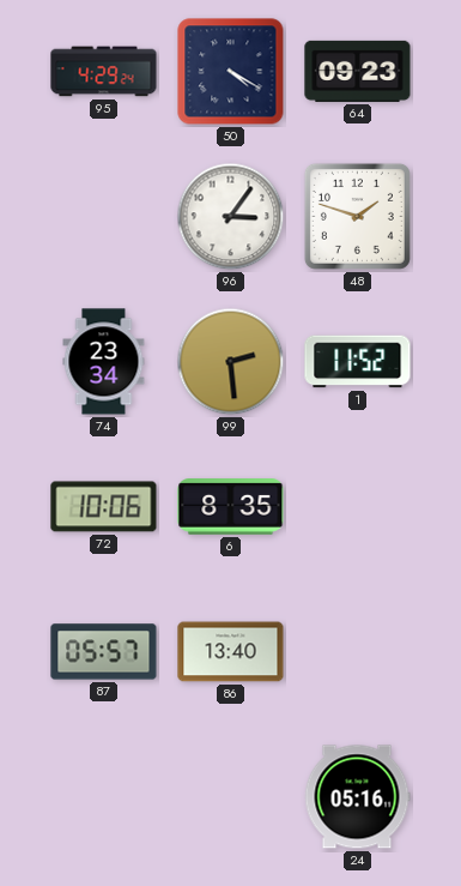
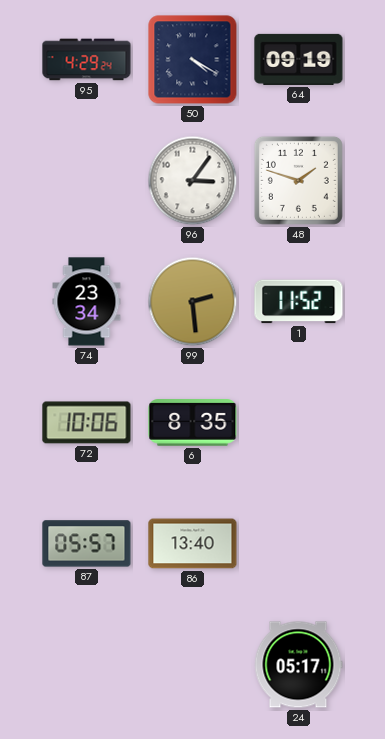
64: 09:23 -> 09:19
24: 05:16 -> 05:17
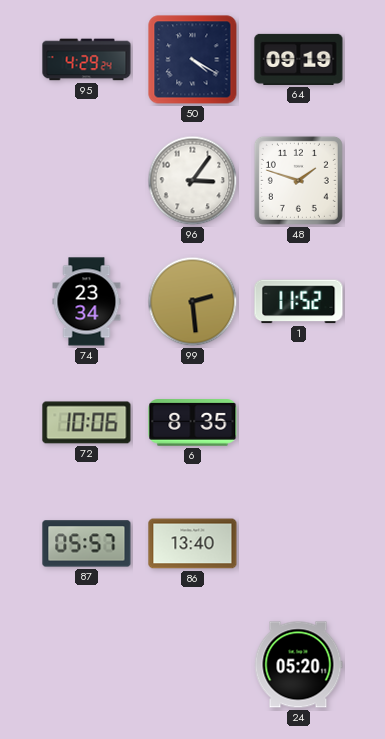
24: 05:17 -> 05:20
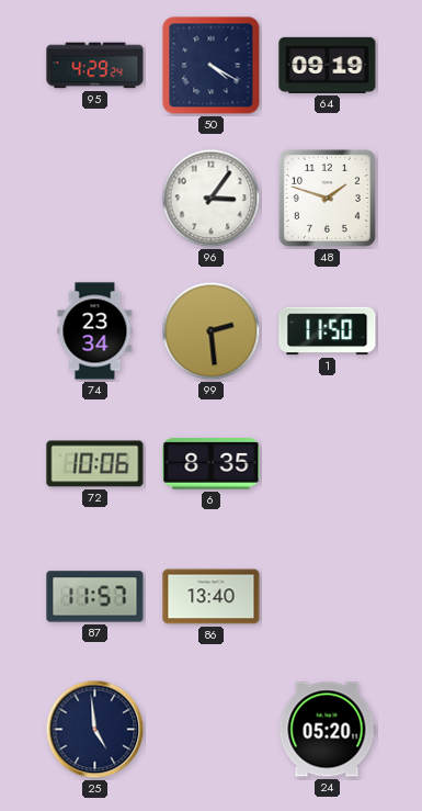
1: 11:52 -> 11:50
87: 05:57 -> 11:57
25: none -> 4:59
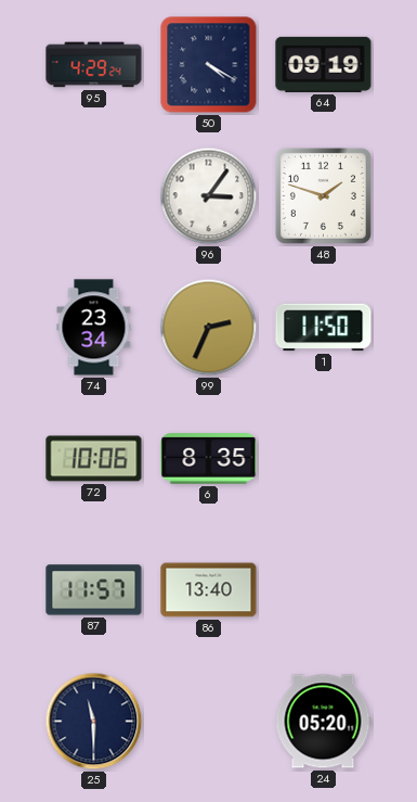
99: 2:29 -> 2:34
25: 4:59 -> 11:30
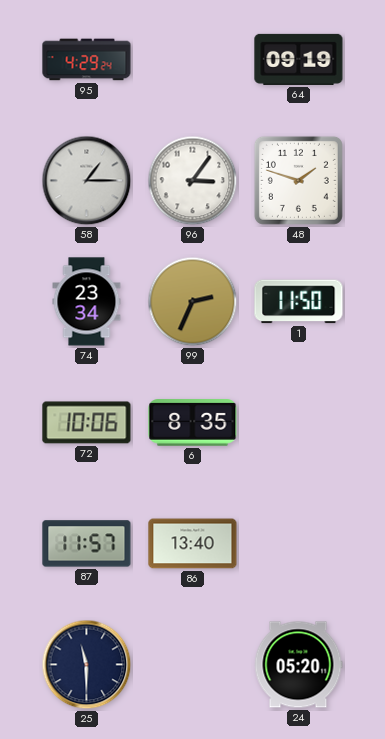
50: 4:20 -> none
58: none -> 1:15
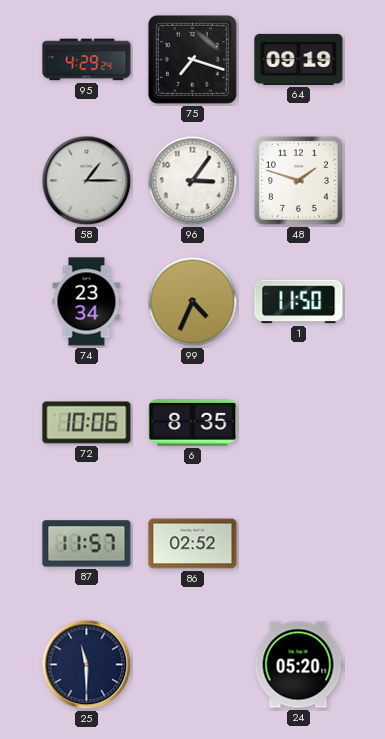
75: none -> 7:18
99: 2:34 -> 4:34
86: 13:40 -> 02:52
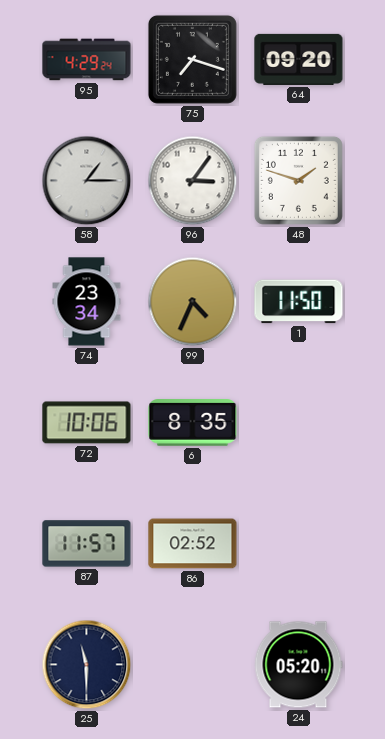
64: 09:19 -> 09:20
